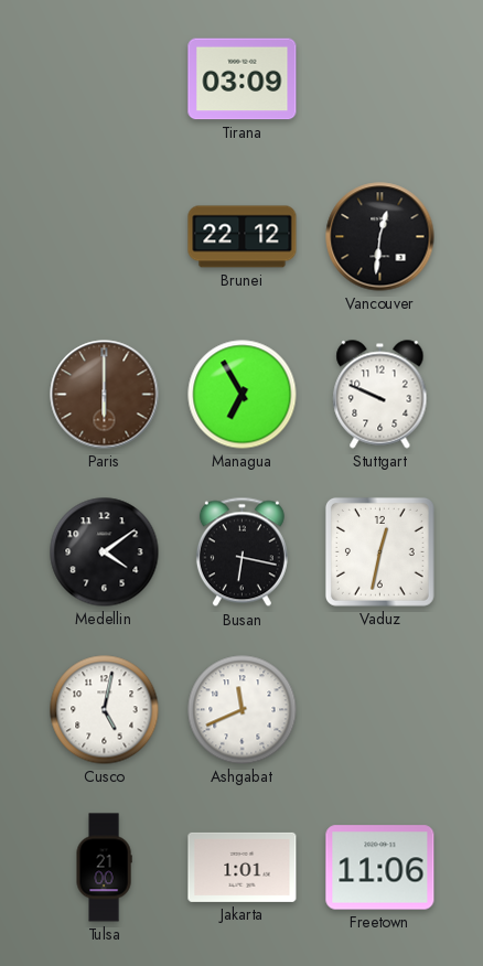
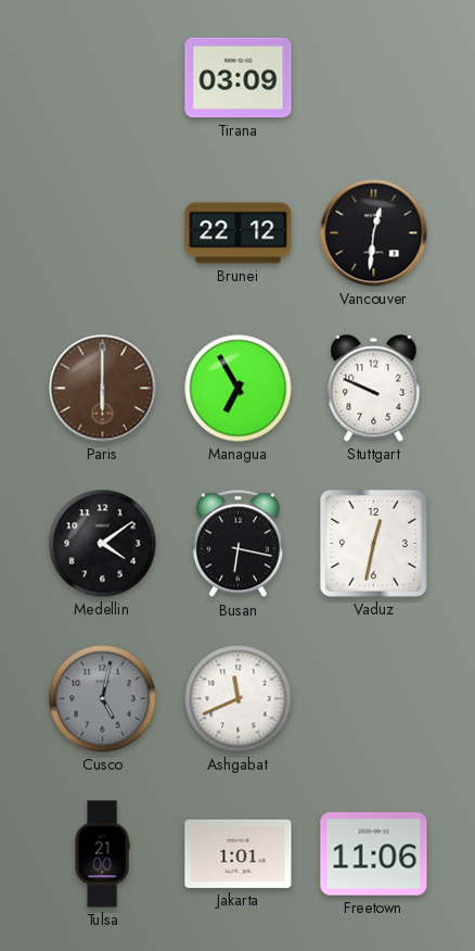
Cusco dial: white -> grey
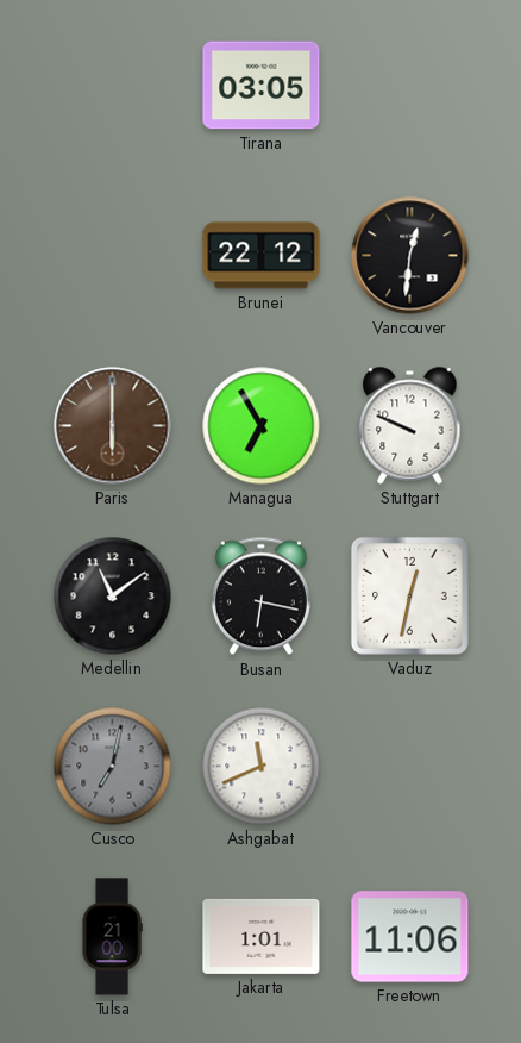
Tirana: 03:09 -> 03:05
Medellin: 4:09 -> 11:09
Cusco: 5:02 -> 7:02
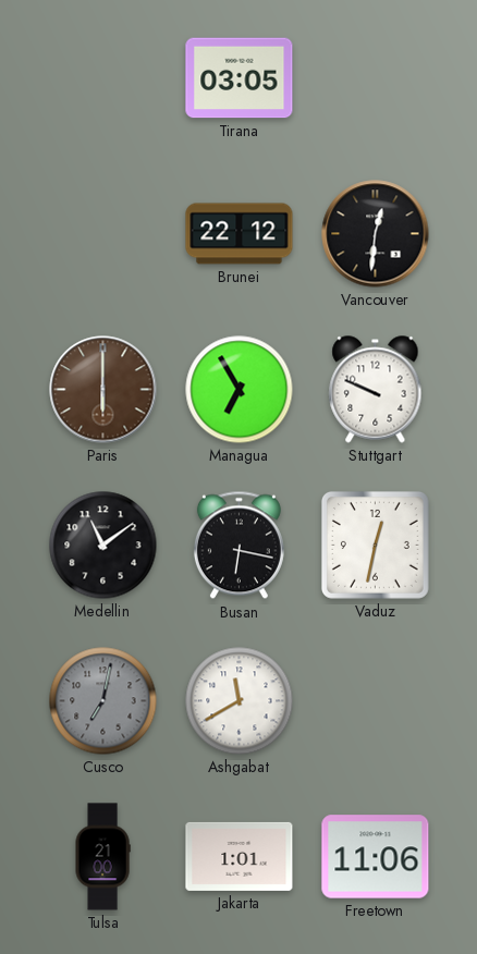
Ashgabat: 11:41 -> 11:40
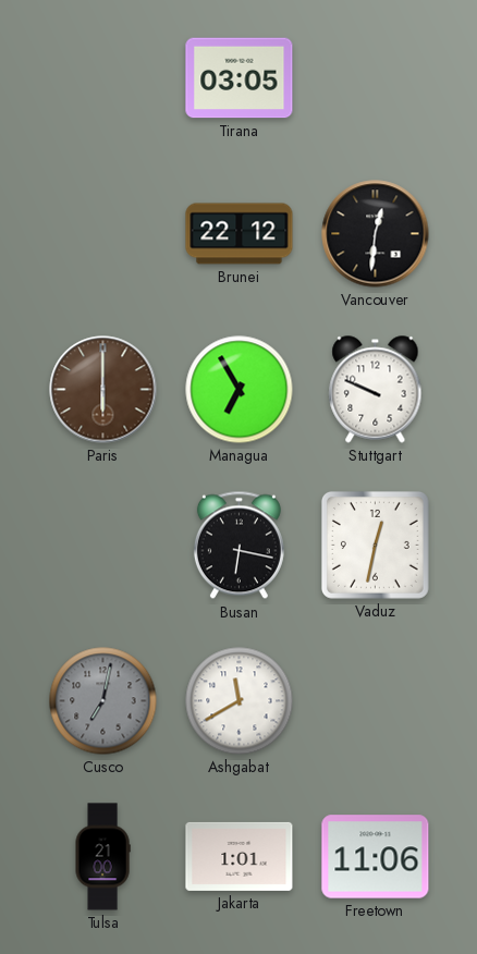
Medellin: 11:09 -> none
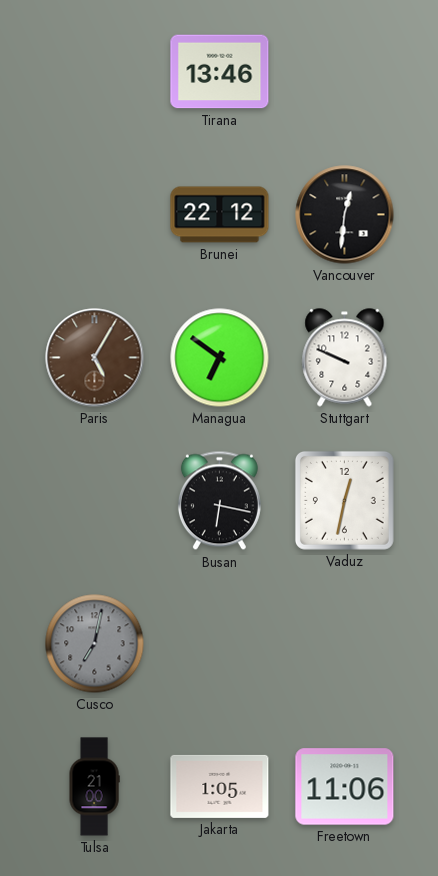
Tirana: 03:05 -> 13:46
Paris: 6:00 -> 5:05
Managua: 6:55 -> 6:51
Ashgabat: 11:40 -> none
Jakarta: 1:01 -> 1:05
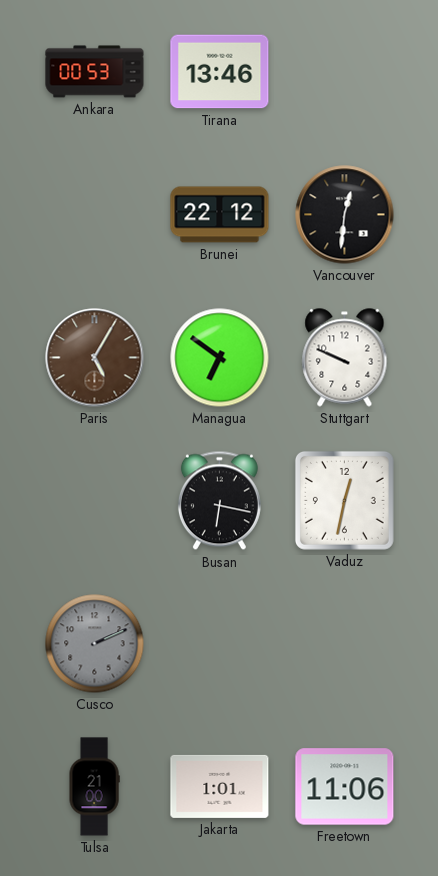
Ankara: none -> 00:53
Cusco: 7:02 -> 2:11
Jakarta: 1:05 -> 1:01
